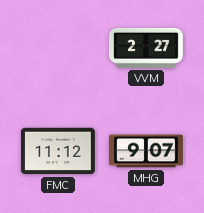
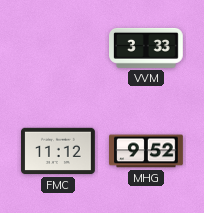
VVM: 2:27 -> 3:33
MHG: 9:07 -> 9:52
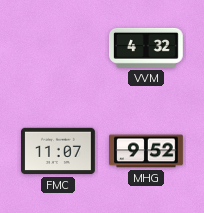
VVM: 3:33 -> 4:32
FMC: 11:12 -> 11:07
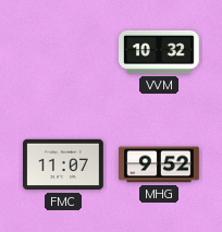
VVM: 4:32 -> 10:32
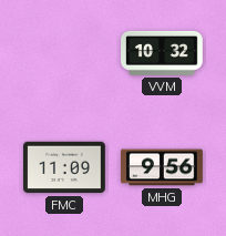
FMC: 11:07 -> 11:09
MHG: 9:52 -> 9:56
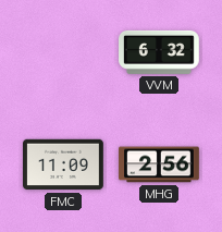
VVM: 10:32 -> 6:32
MHG: 9:56 -> 2:56
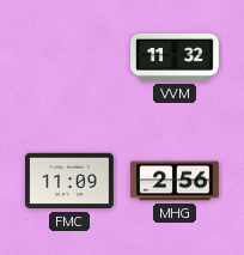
VVM: 6:32 -> 11:32
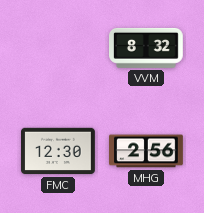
VVM: 11:32 -> 8:32
FMC: 11:09 -> 12:30
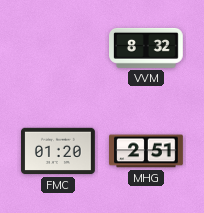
FMC: 12:30 -> 01:20
MHG: 2:56 -> 2:51
